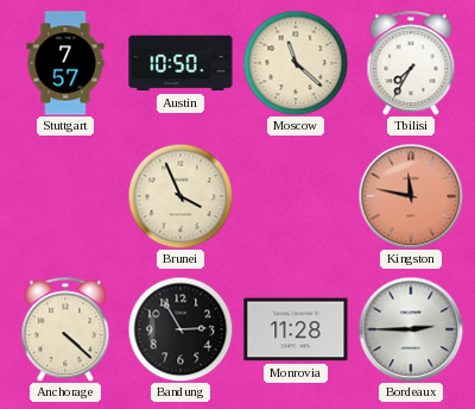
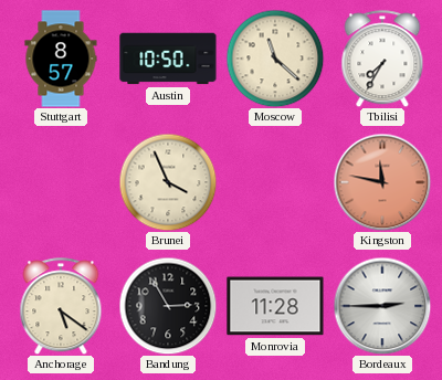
Stuttgart: 7:57 -> 8:57
Anchorage: 4:22 -> 5:21
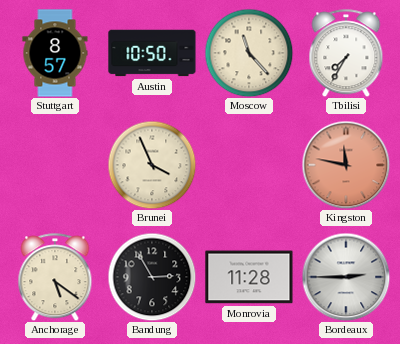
Moscow: 11:22 -> 11:23
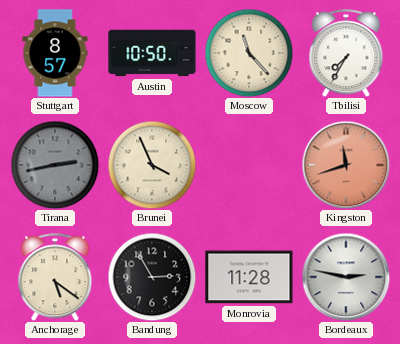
Tirana: none -> 2:43
Kingston: 11:47 -> 11:42
Bordeaux: 2:45 -> 2:47
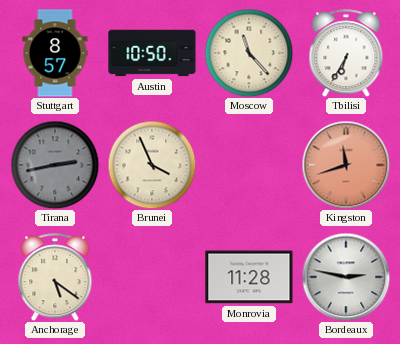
Tbilisi: 7:35 -> 6:35
Bandung: 2:55 -> none
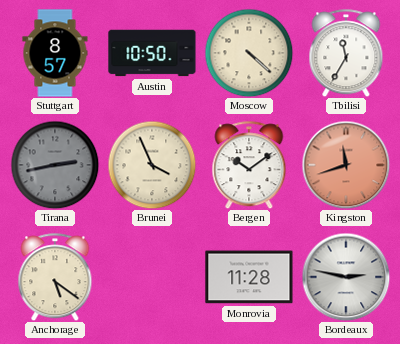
Moscow: 11:23 -> 4:22
Tbilisi: 6:35 -> 11:35
Bergen: none -> 10:09
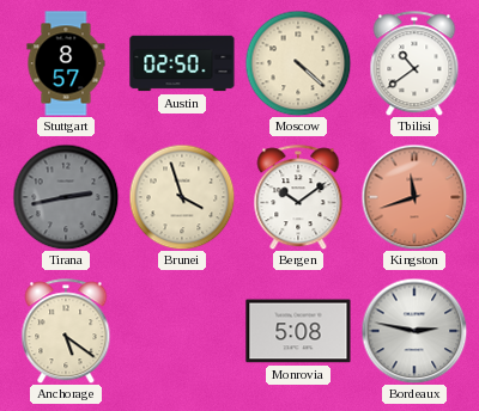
Austin: 10:50 -> 02:50
Tbilisi: 11:35 -> 10:39
Brunei: 3:56 -> 3:57
Monrovia: 11:28 -> 5:08
